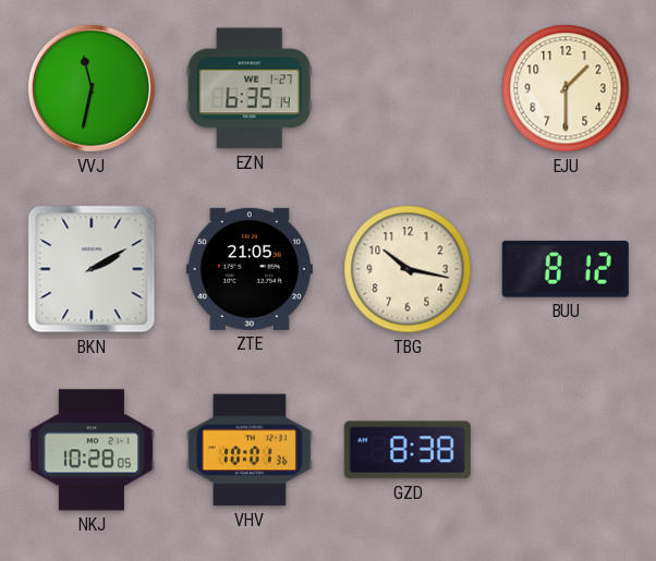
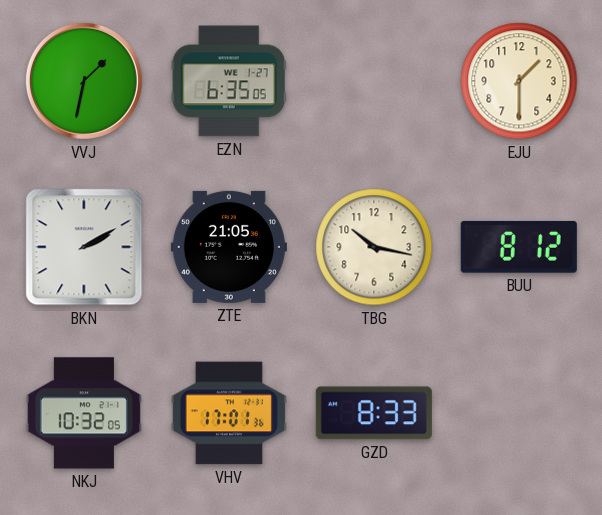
VVJ: 11:32 -> 1:32
EZN: 6:35:14 -> 6:35:05
NKJ: 10:28 -> 10:32
VHV: 10:01 -> 17:01
GZD: 8:38 -> 8:33
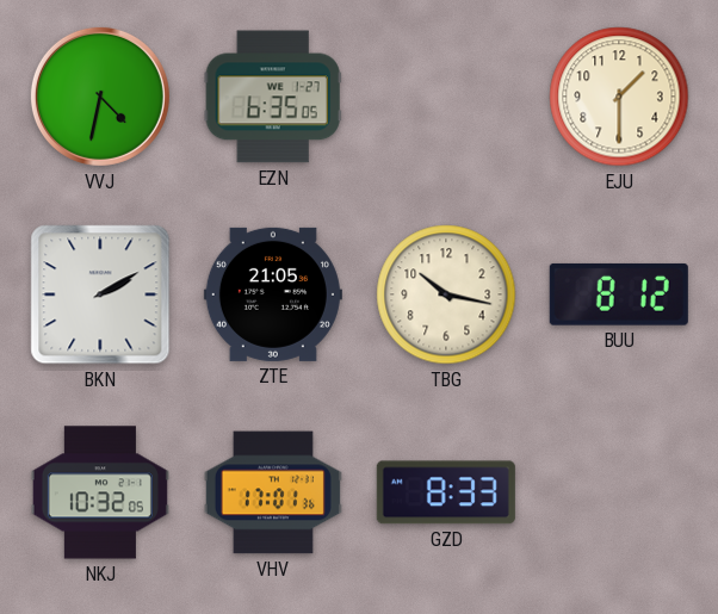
VVJ: 1:32 -> 4:32
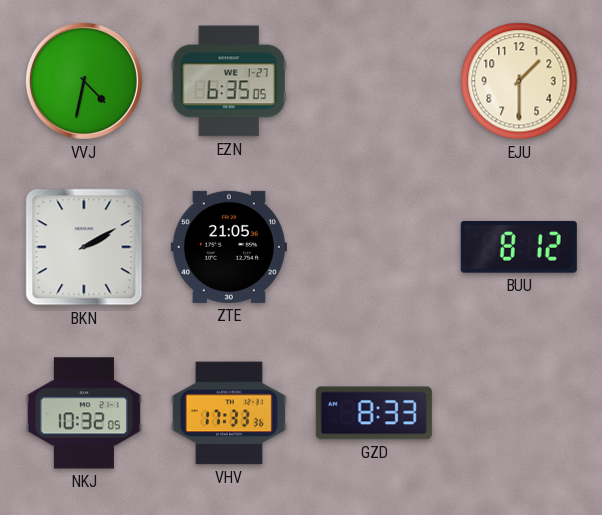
TBG: 10:17 -> none
VHV: 17:01 -> 17:33
